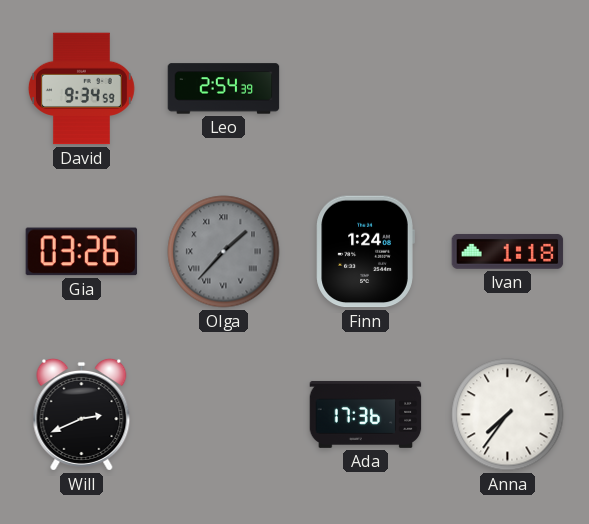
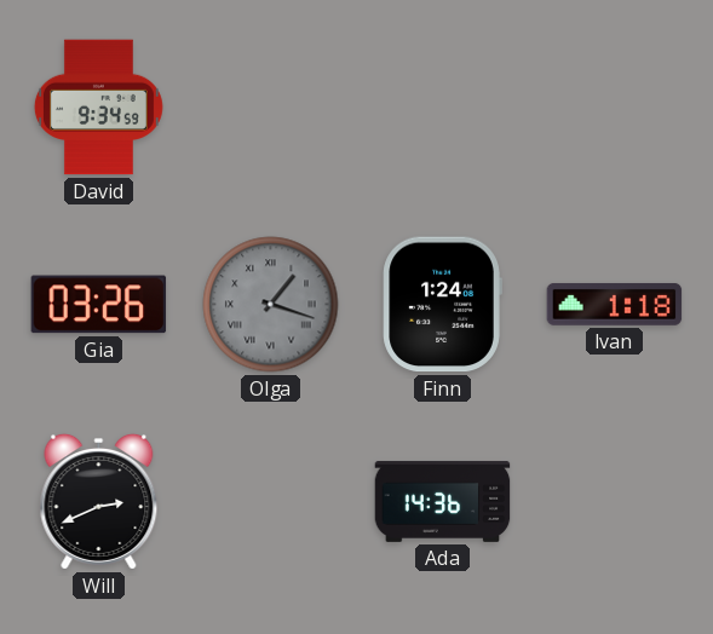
Leo: 2:54 -> none
Olga: 1:37 -> 1:18
Ada: 17:36 -> 14:36
Anna: 7:36 -> none
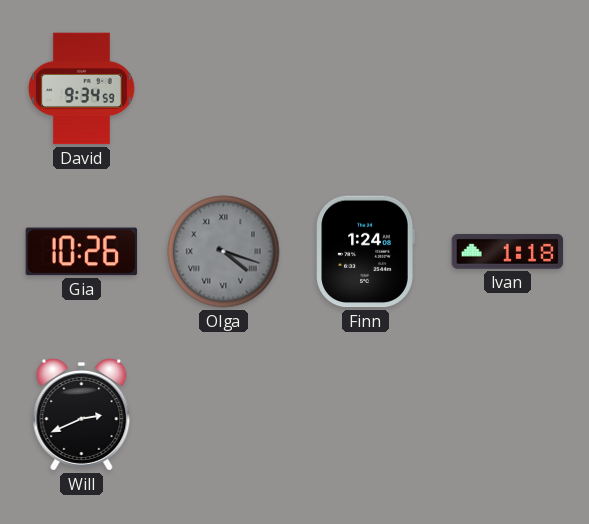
Gia: 03:26 -> 10:26
Olga: 1:18 -> 4:18
Ada: 14:36 -> none
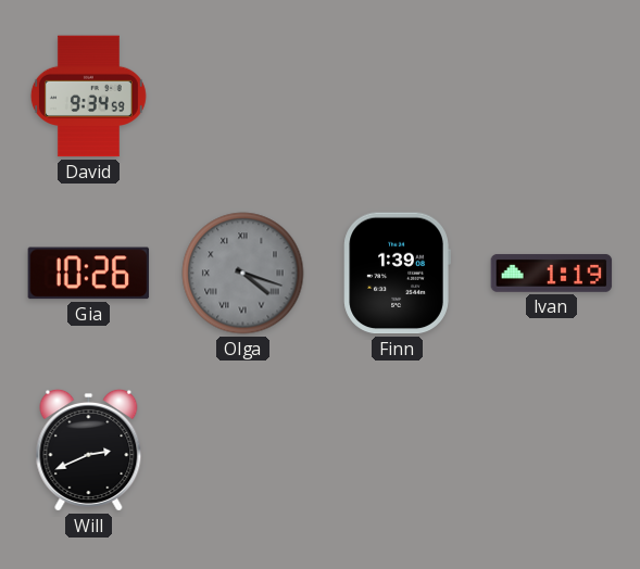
Finn: 1:24 -> 1:39
Ivan: 1:18 -> 1:19
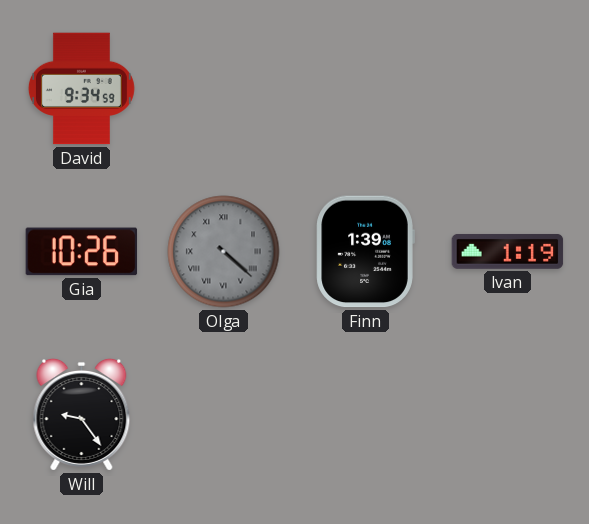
Olga: 4:18 -> 4:22
Will: 2:41 -> 9:24
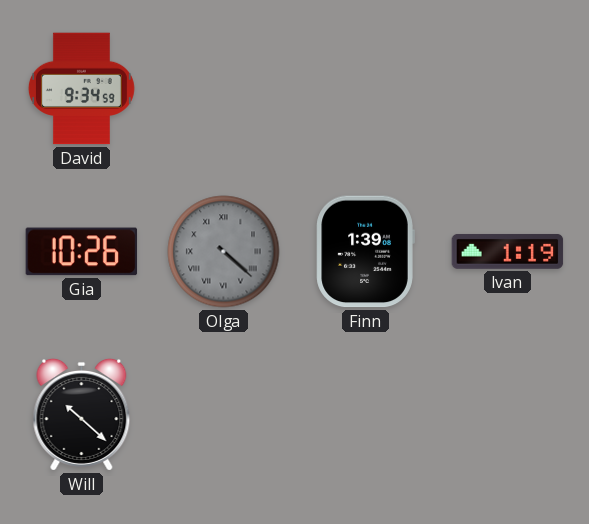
Will: 9:24 -> 10:22
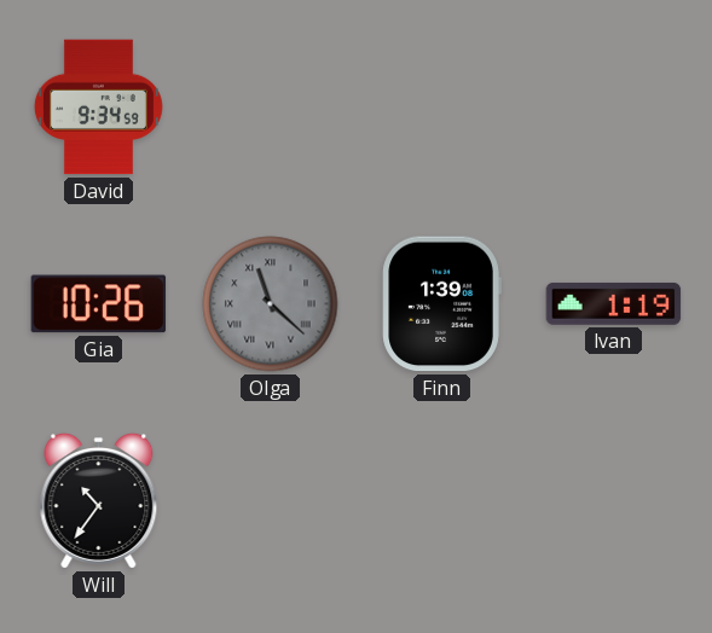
Olga: 4:22 -> 11:22
Will: 10:22 -> 10:36
